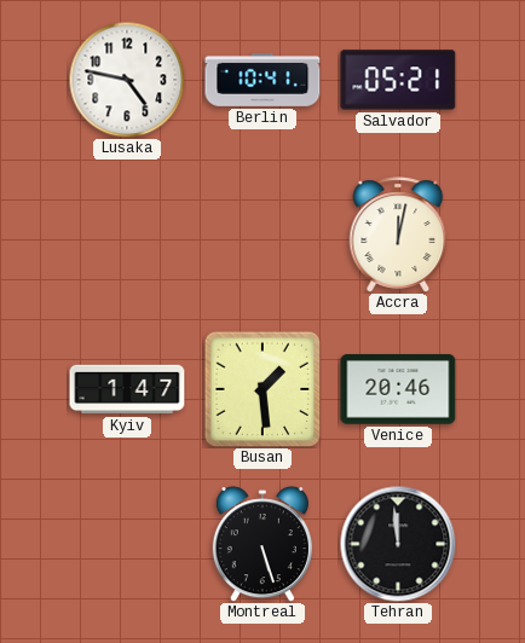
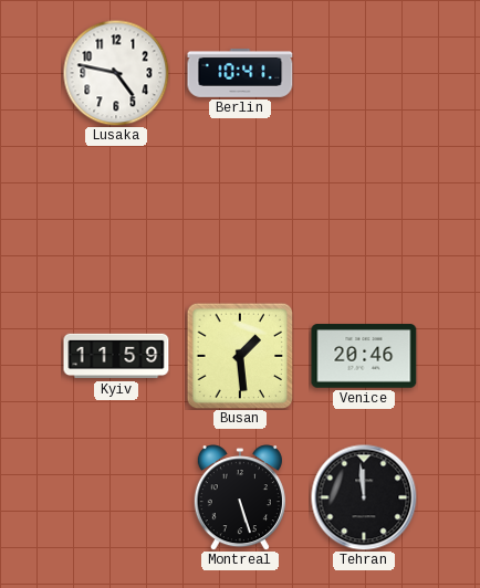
Salvador: 05:21 -> none
Accra: 12:02 -> none
Kyiv: 1:47 -> 11:59
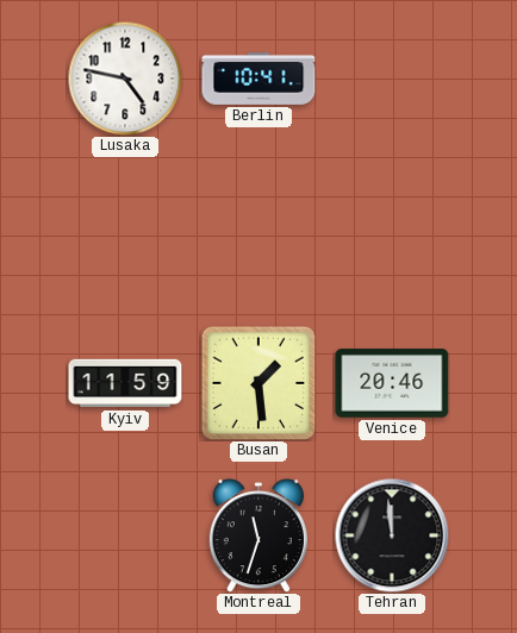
Montreal: 5:27 -> 11:33
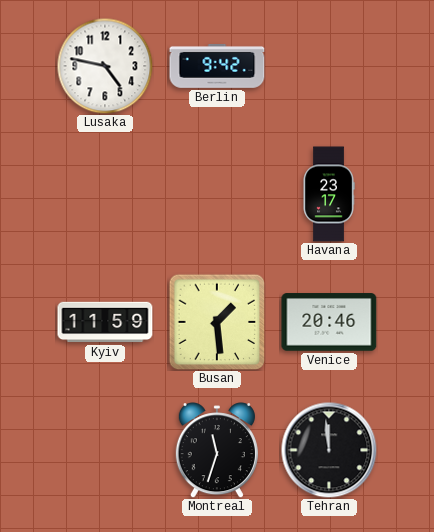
Berlin: 10:41 -> 9:42
Havana: none -> 23:17
